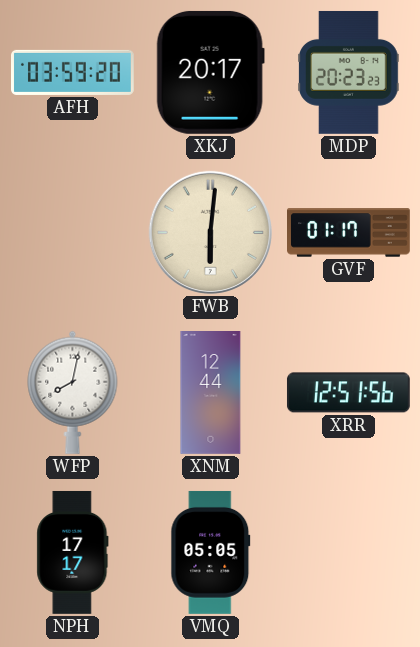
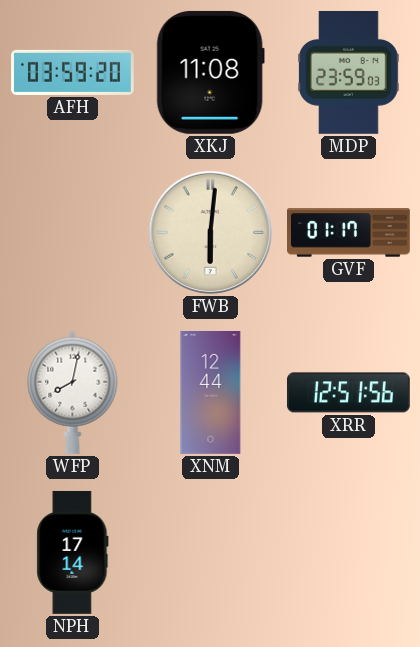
XKJ: 20:17 -> 11:08
MDP: 20:23 -> 23:59
NPH: 17:17 -> 17:14
VMQ: 05:05 -> none
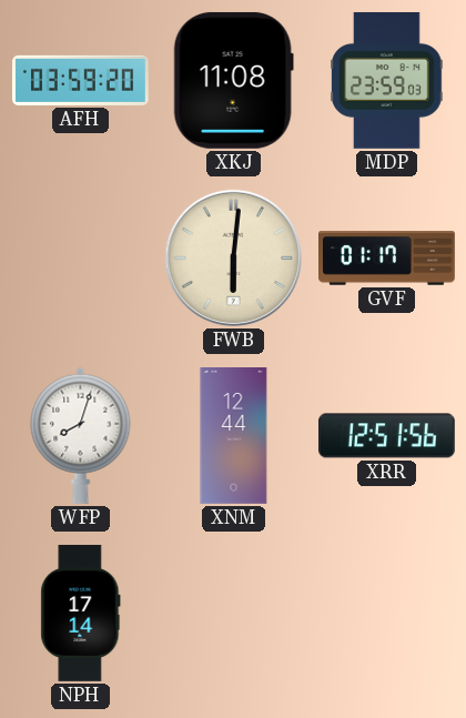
WFP: 8:02 -> 8:03
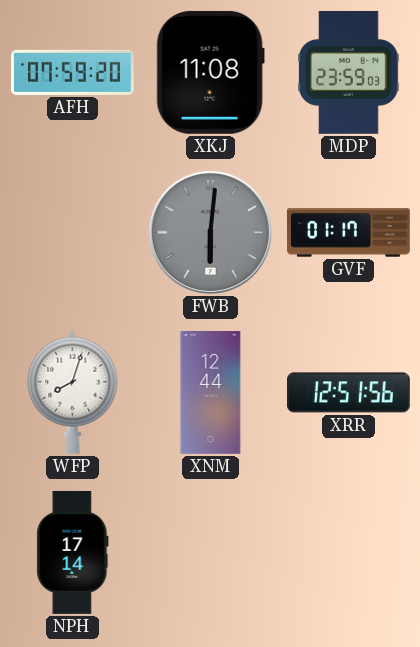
AFH: 03:59 -> 07:59
FWB dial: cream -> grey
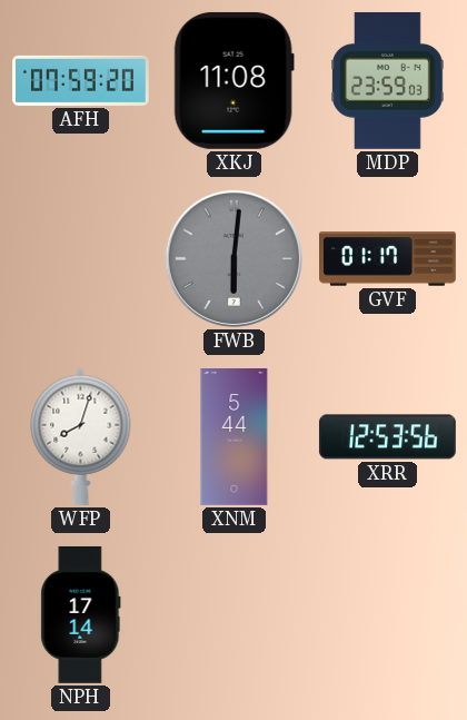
XNM: 12:44 -> 5:44
XRR: 12:51 -> 12:53
